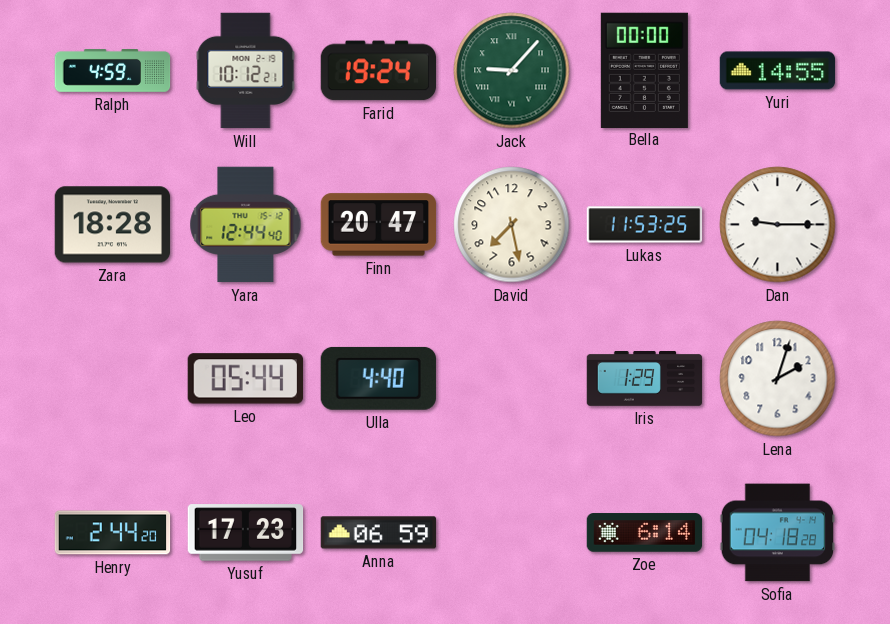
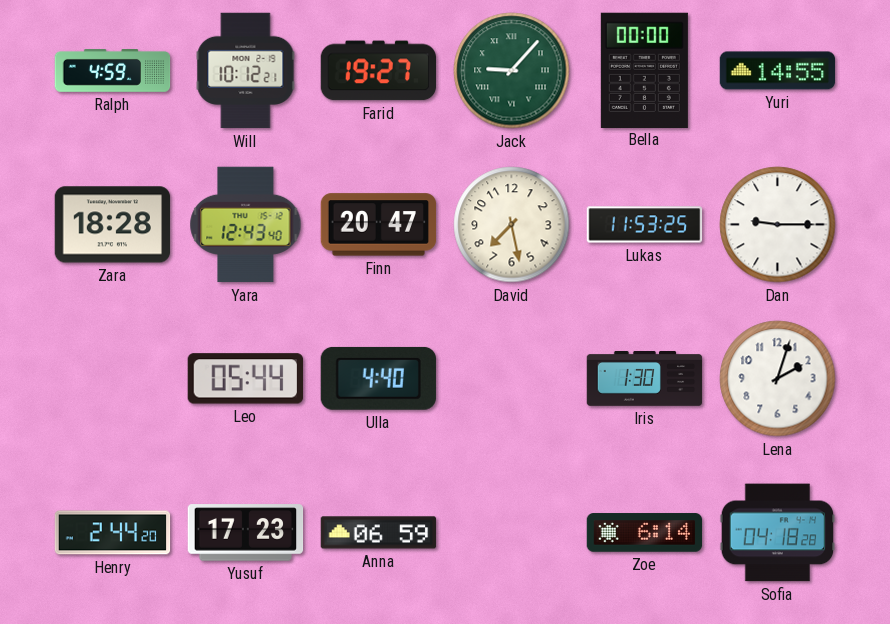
Farid: 19:24 -> 19:27
Yara: 12:44 -> 12:43
Iris: 1:29 -> 1:30
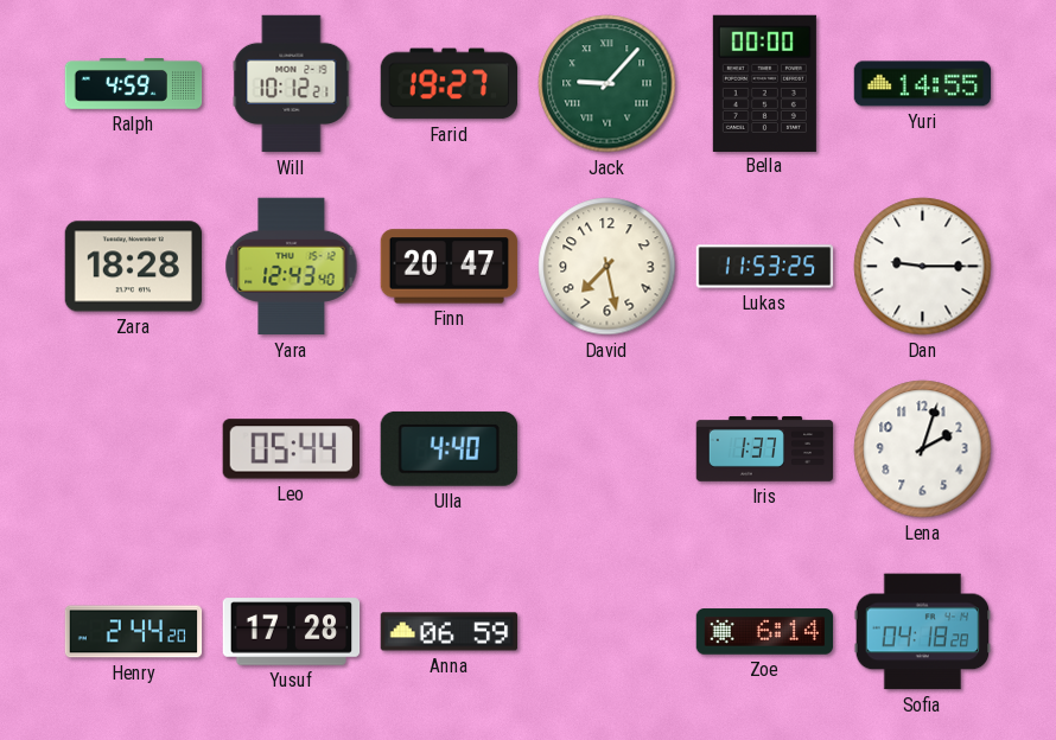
Iris: 1:30 -> 1:37
Yusuf: 17:23 -> 17:28
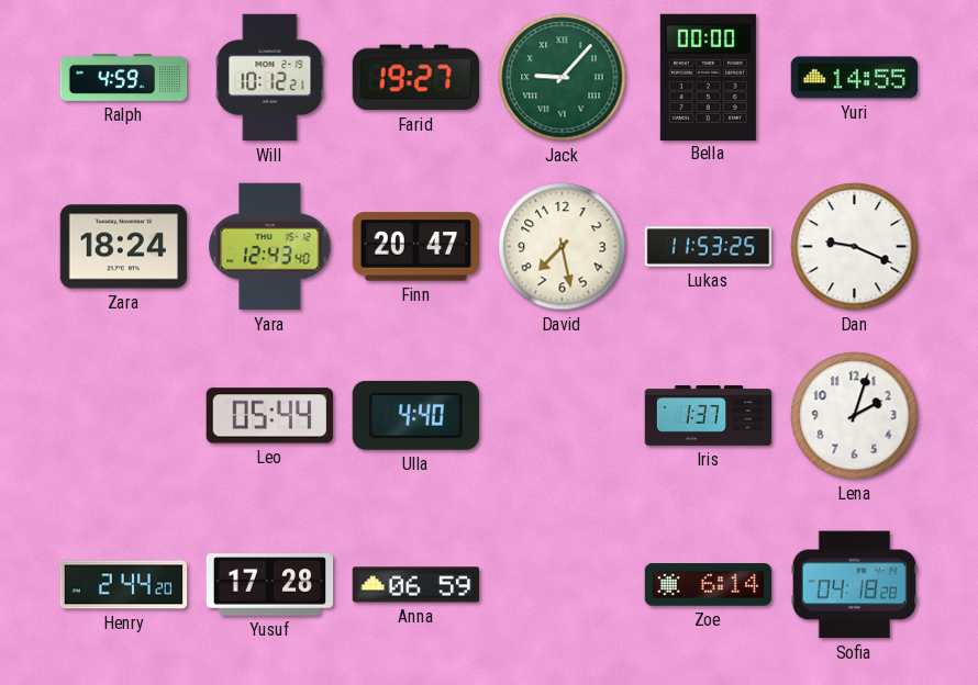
Zara: 18:28 -> 18:24
Dan: 9:15 -> 9:19
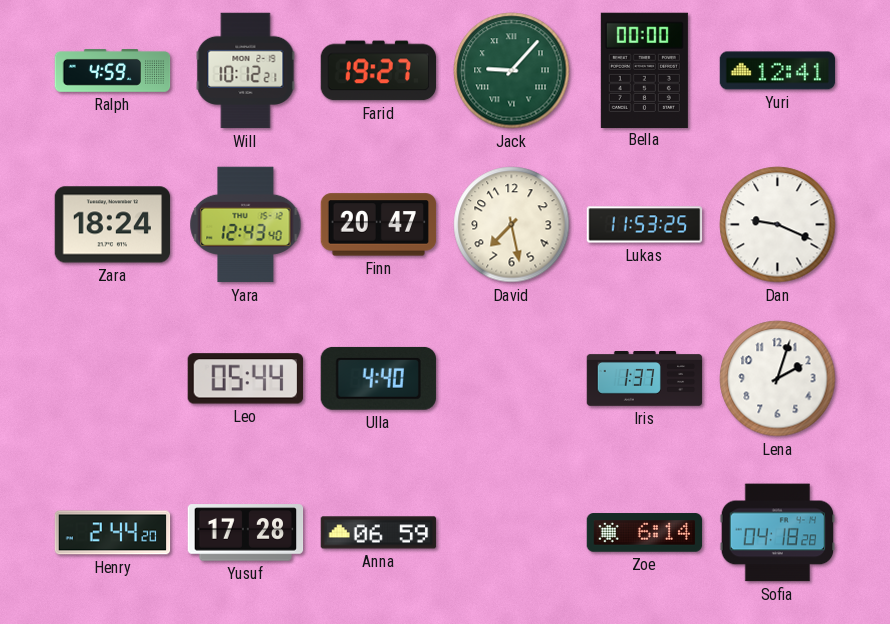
Yuri: 14:55 -> 12:41
